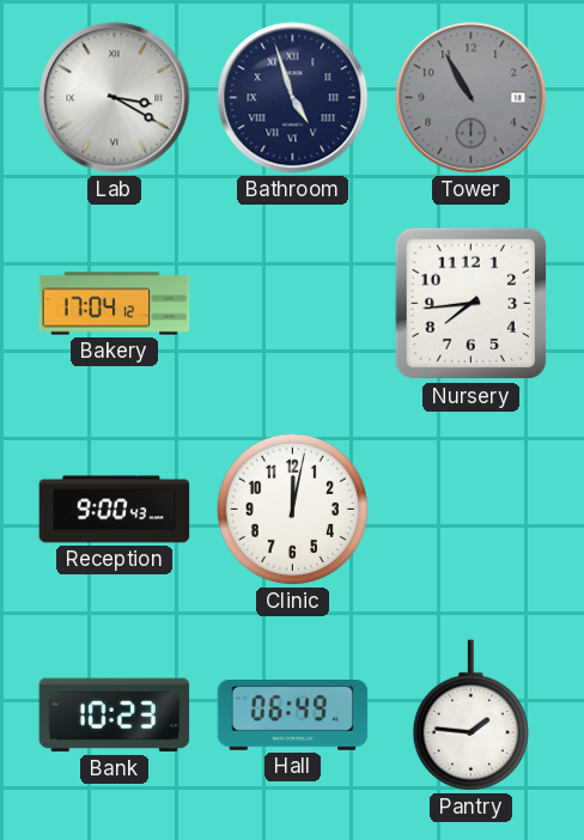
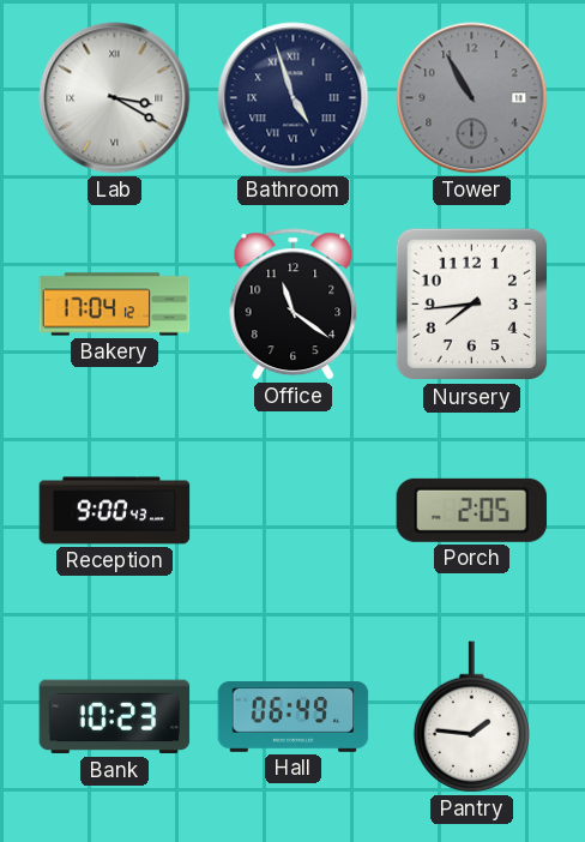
Office: none -> 11:21
Clinic: 12:02 -> none
Porch: none -> 2:05
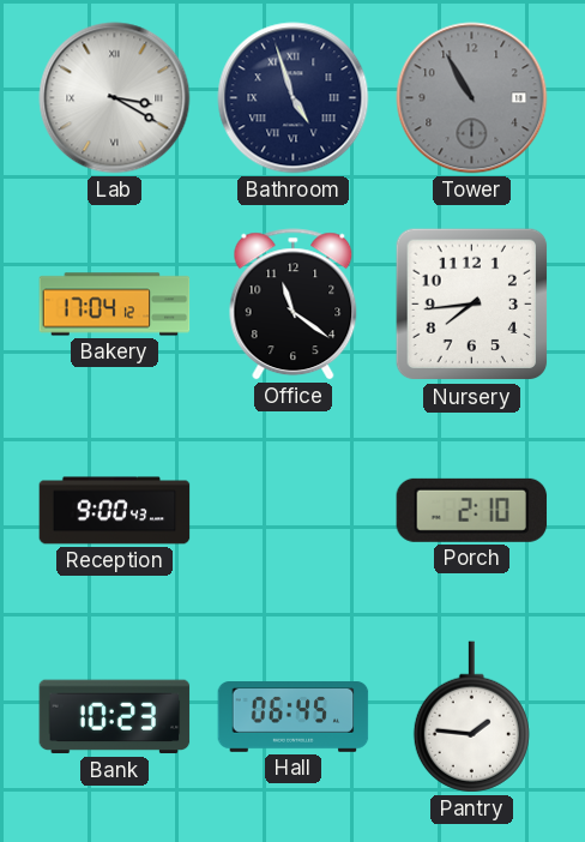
Porch: 2:05 -> 2:10
Hall: 06:49 -> 06:45
